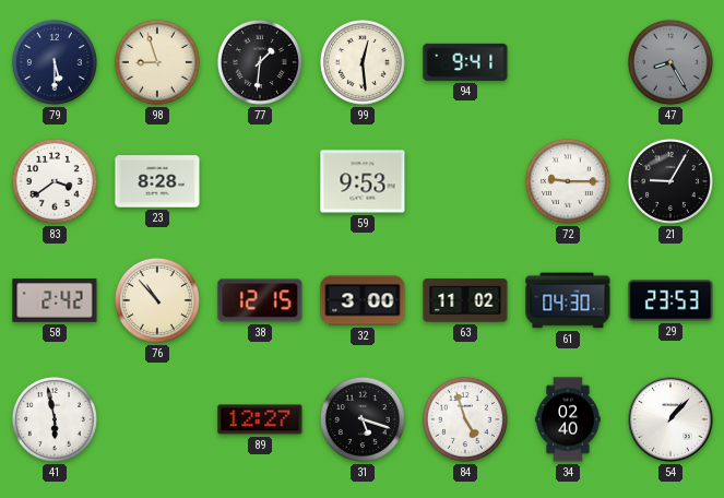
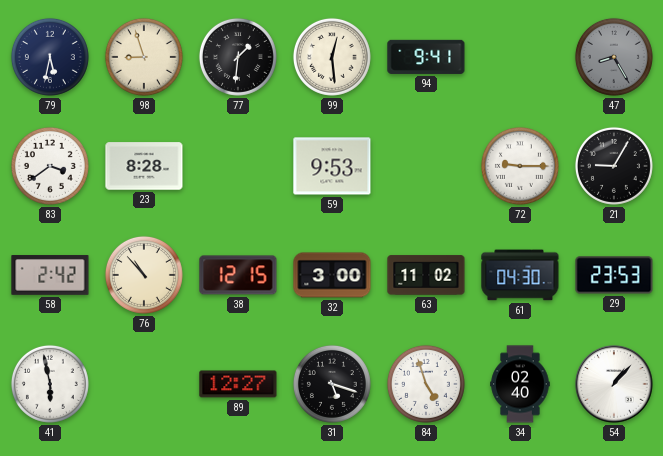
79: 5:30 -> 5:32
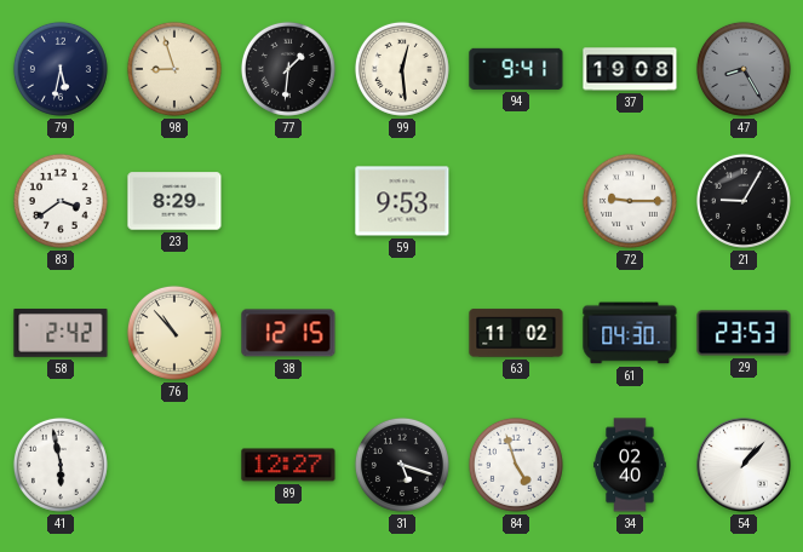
37: none -> 19:08
23: 8:28 -> 8:29
32: 3:00 -> none
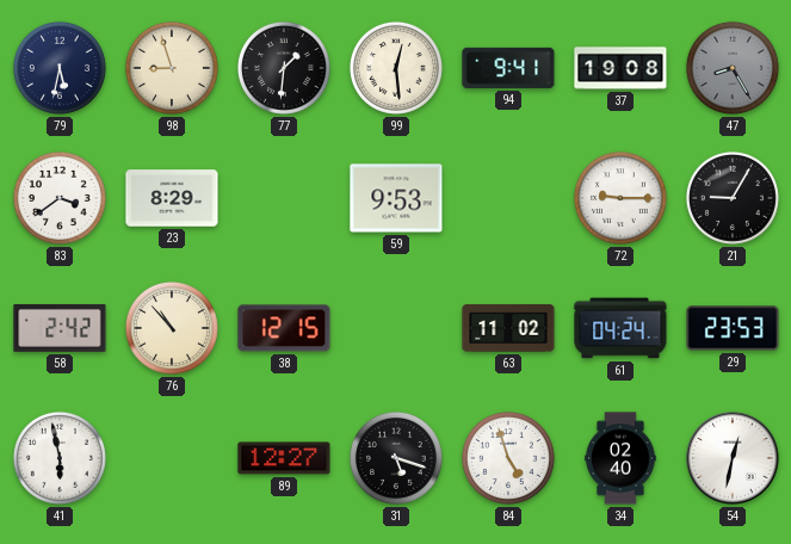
61: 04:30 -> 04:24
54: 1:07 -> 12:32
